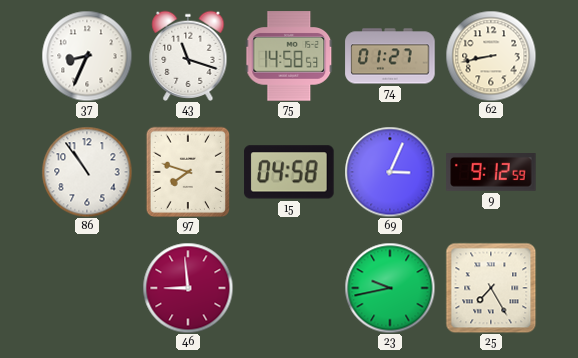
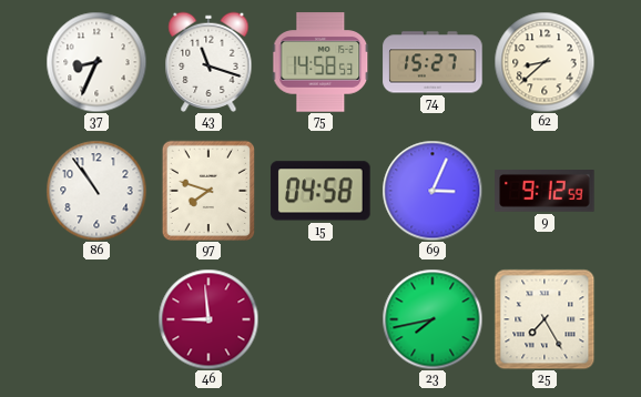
74: 01:27 -> 15:27
62: 8:43 -> 8:38
23: 9:43 -> 7:43
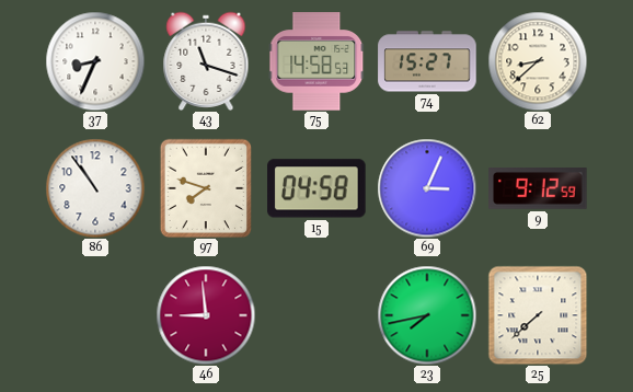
25: 7:25 -> 7:38
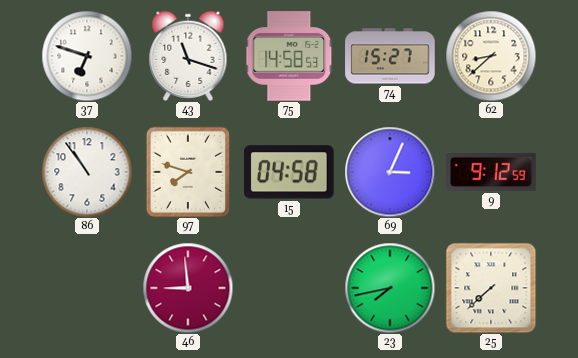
37: 8:34 -> 6:48
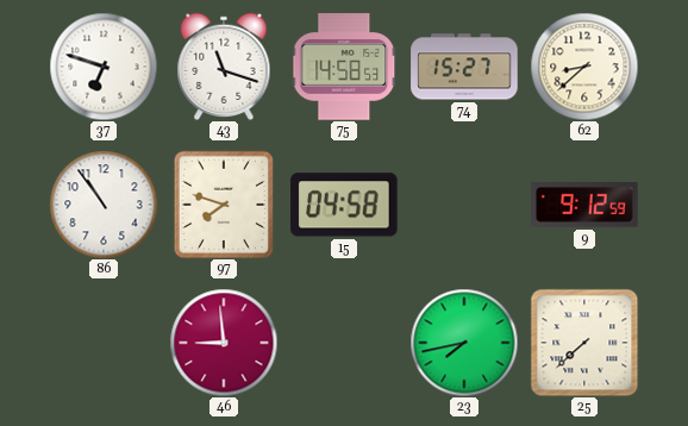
69: 3:04 -> none
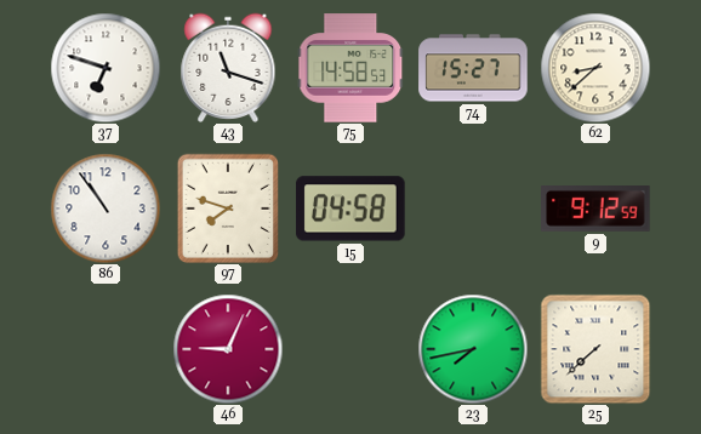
46: 8:59 -> 9:04
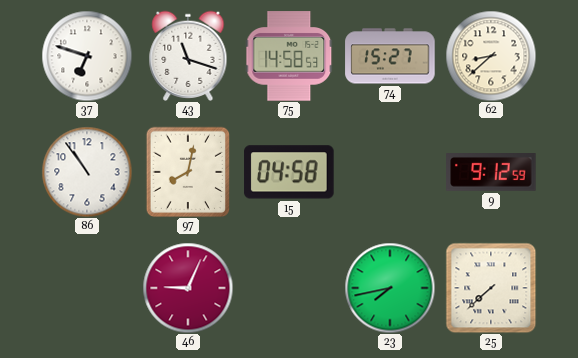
97: 7:48 -> 8:02
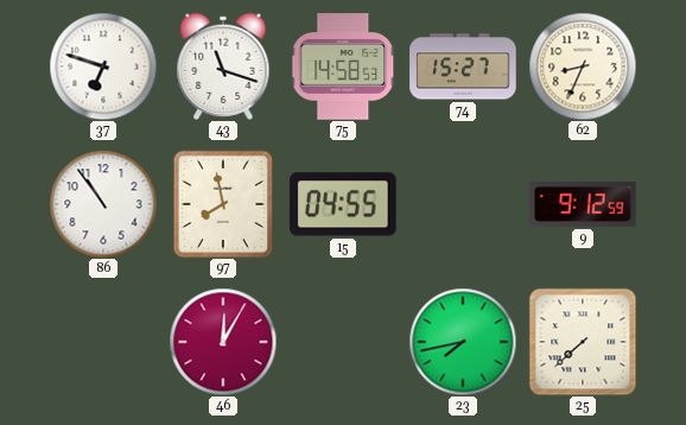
62: 8:38 -> 8:34
97: 8:02 -> 7:58
15: 04:58 -> 04:55
46: 9:04 -> 12:05
